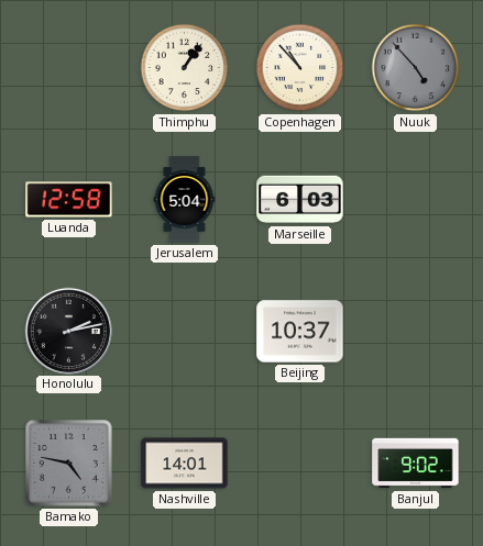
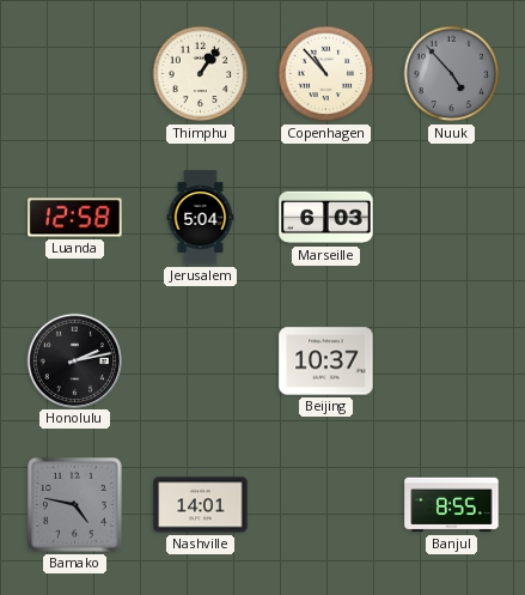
Banjul: 9:02 -> 8:55
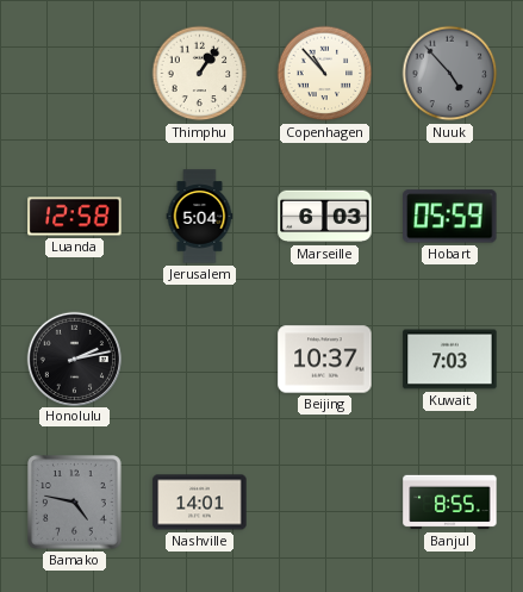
Hobart: none -> 05:59
Kuwait: none -> 7:03
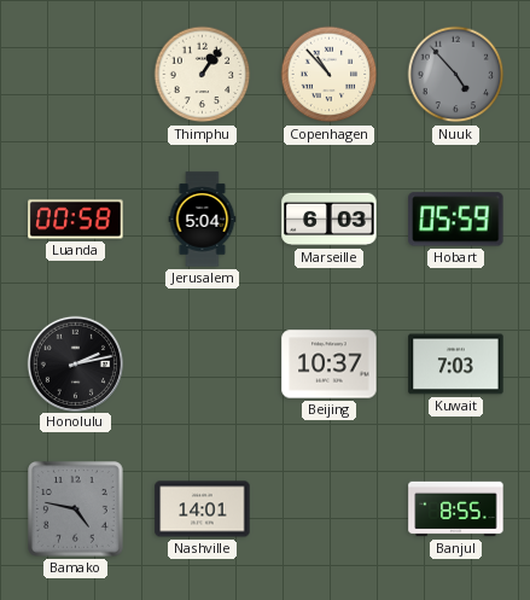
Luanda: 12:58 -> 00:58
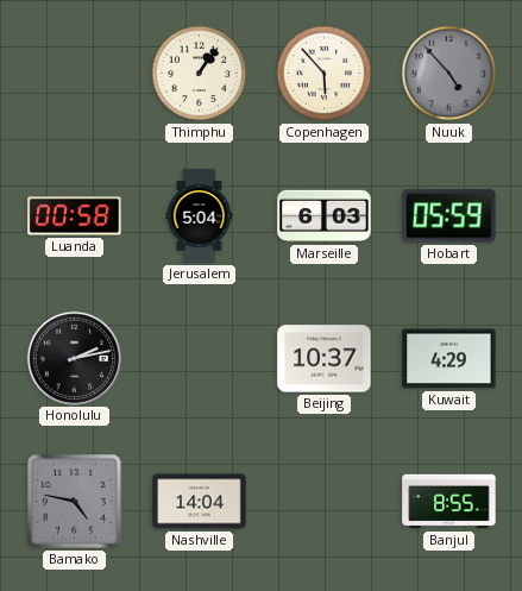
Copenhagen: 10:53 -> 5:53
Kuwait: 7:03 -> 4:29
Nashville: 14:01 -> 14:04
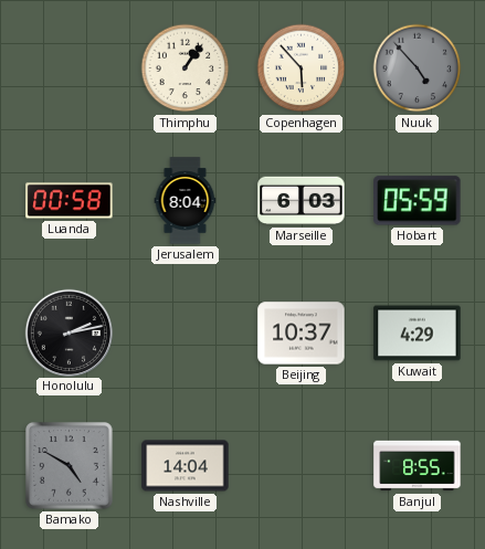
Jerusalem: 5:04 -> 8:04
Bamako: 4:47 -> 4:50
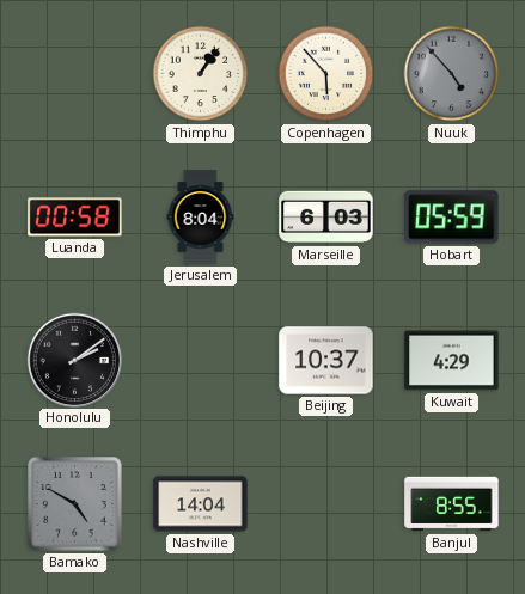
Honolulu: 2:13 -> 2:09
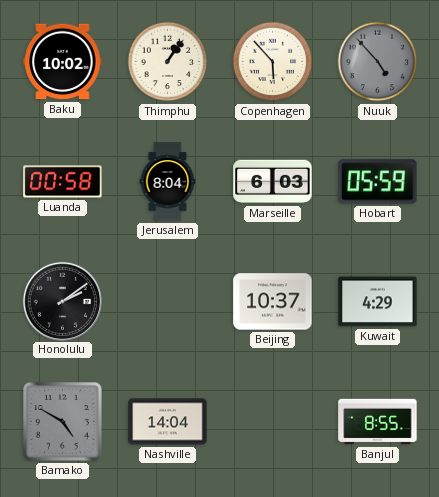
Baku: none -> 10:02
